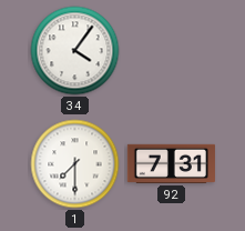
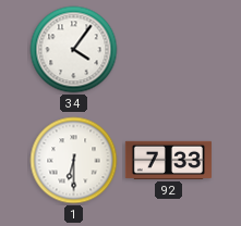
1: 7:30 -> 6:30
92: 7:31 -> 7:33
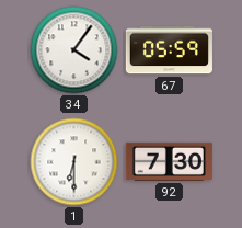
67: none -> 05:59
92: 7:33 -> 7:30
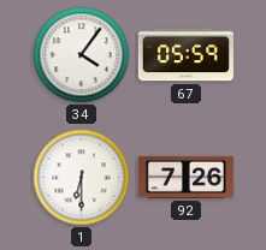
92: 7:30 -> 7:26
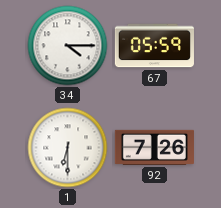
34: 4:06 -> 4:15
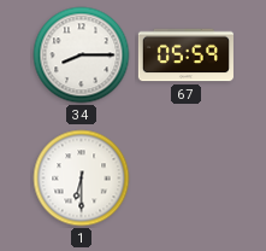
34: 4:15 -> 8:15
92: 7:26 -> none
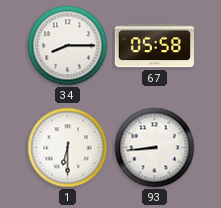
67: 05:59 -> 05:58
93: none -> 8:44
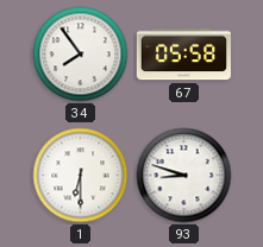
34: 8:15 -> 7:54
93: 8:44 -> 8:48
